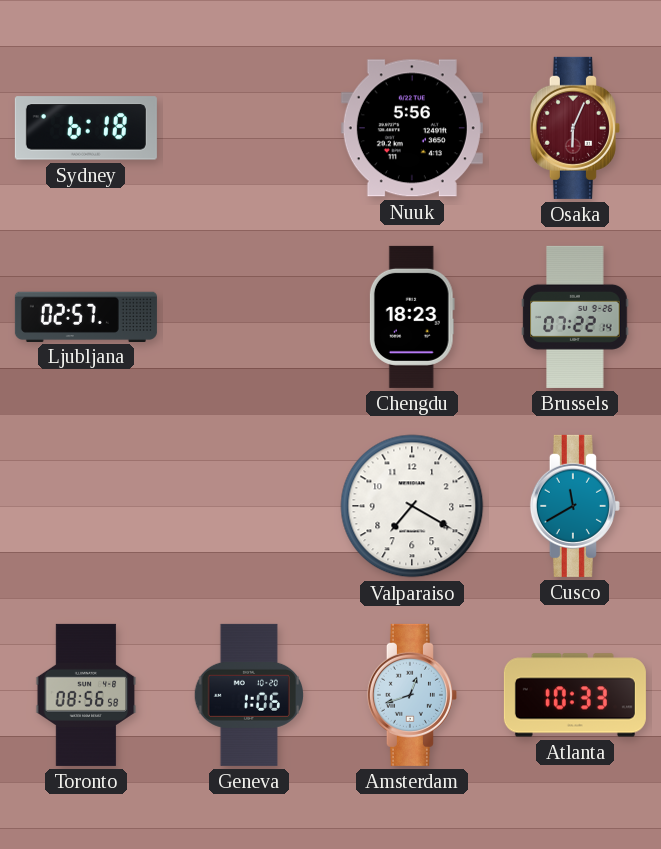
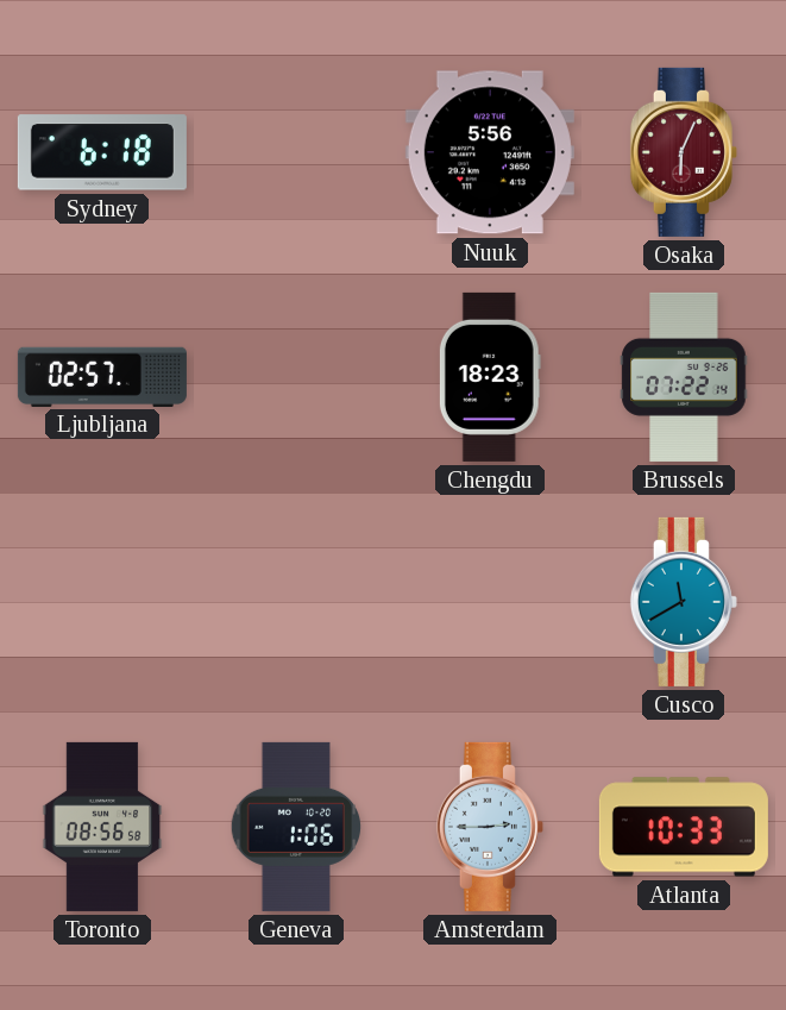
Valparaiso: 7:20 -> none
Amsterdam: 12:42 -> 2:45
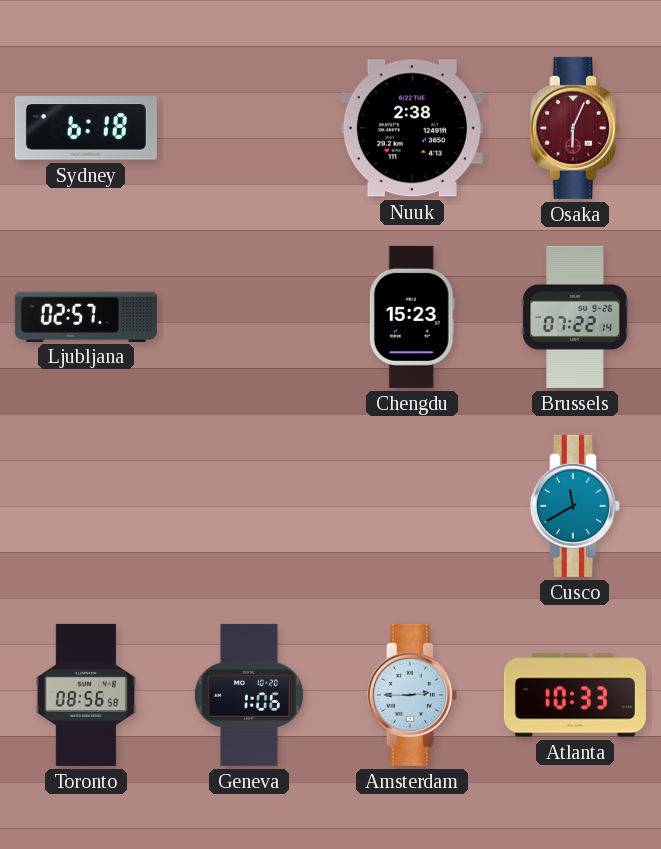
Nuuk: 5:56 -> 2:38
Chengdu: 18:23 -> 15:23
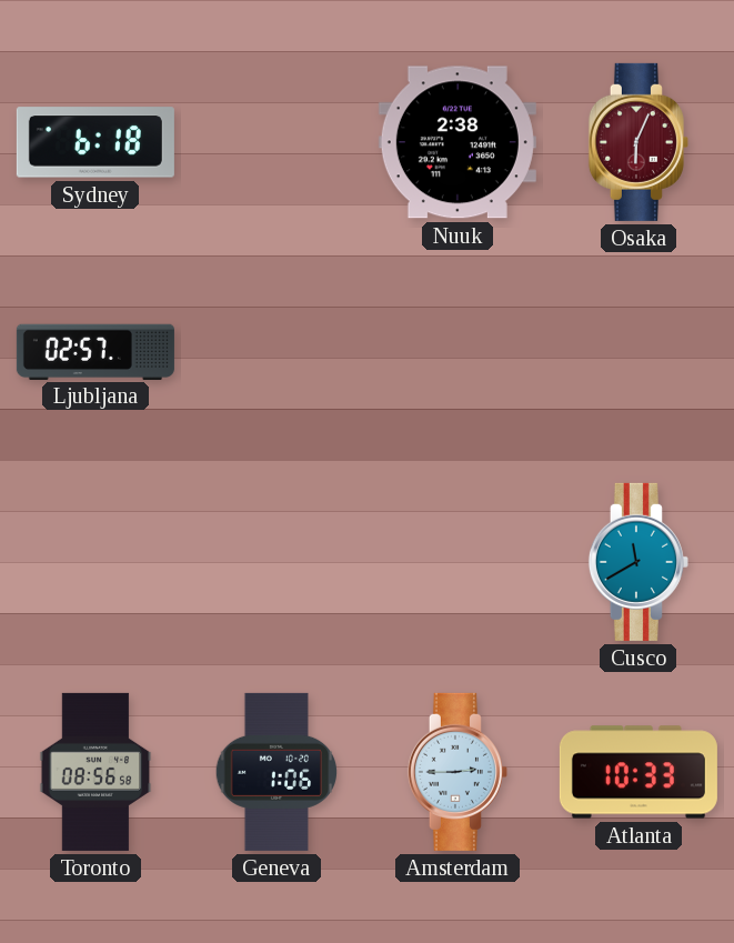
Chengdu: 15:23 -> none
Brussels: 07:22 -> none
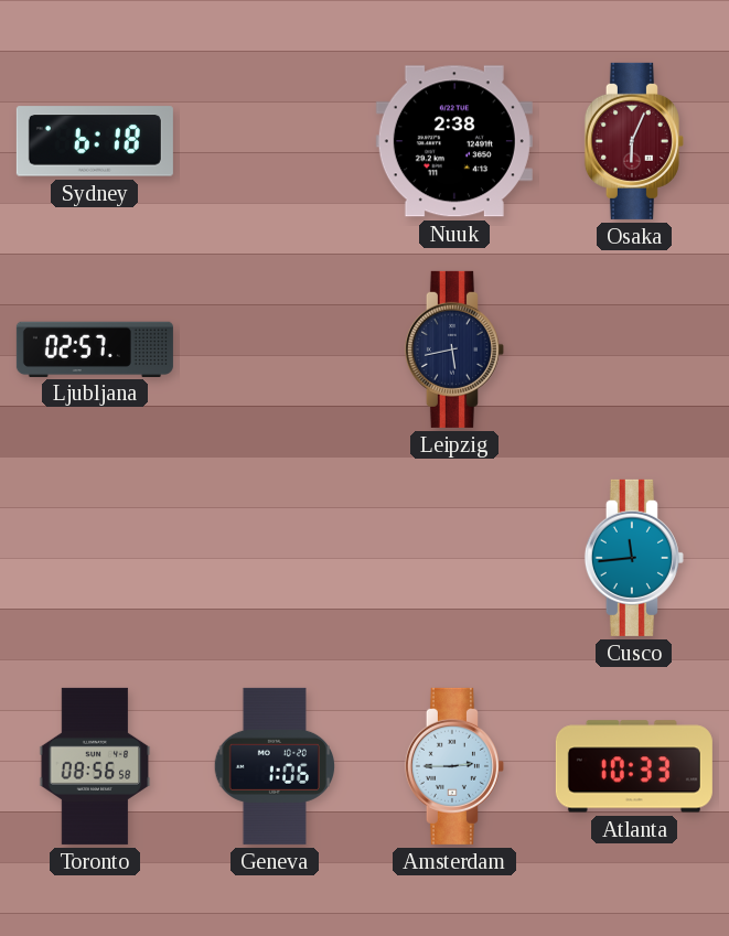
Leipzig: none -> 5:43
Cusco: 11:40 -> 11:44
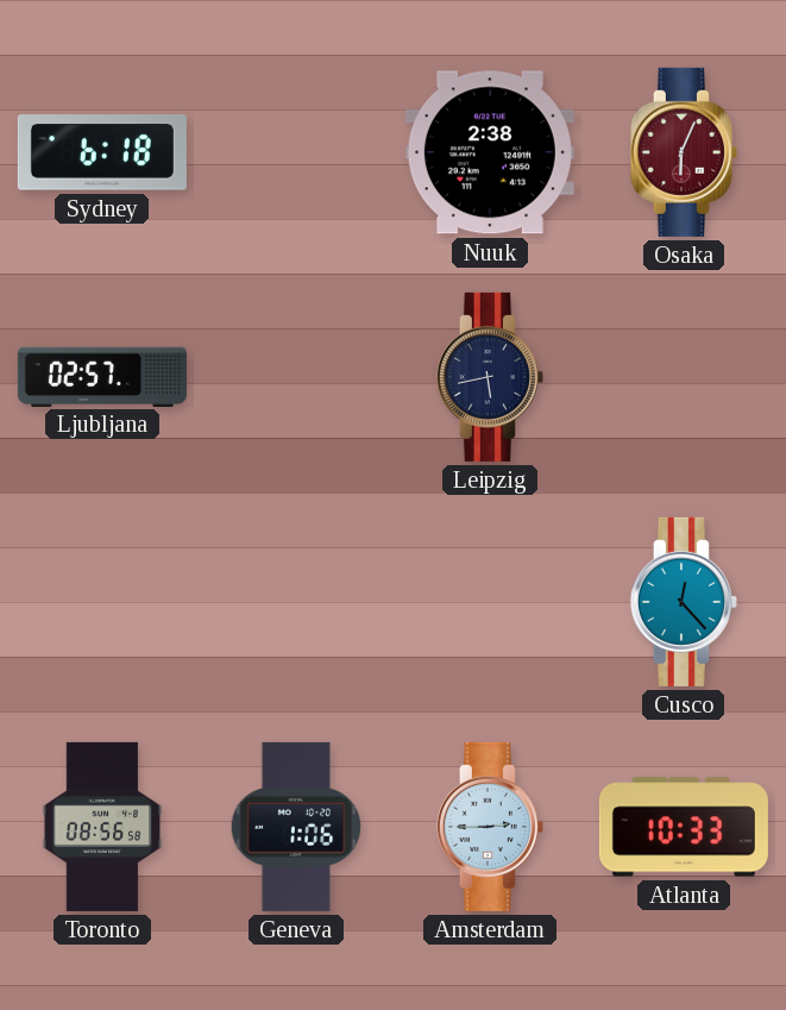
Cusco: 11:44 -> 12:23
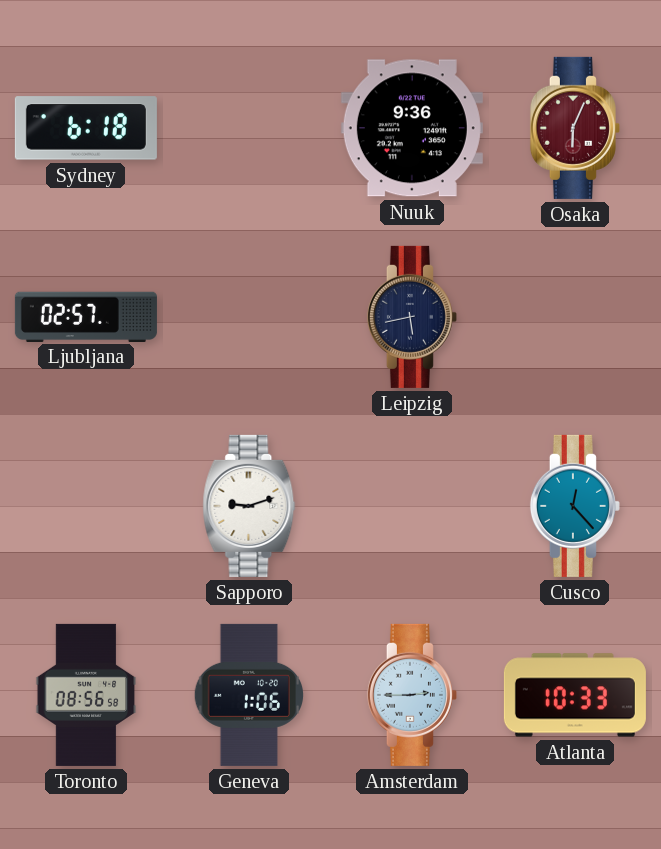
Nuuk: 2:38 -> 9:36
Sapporo: none -> 9:12
